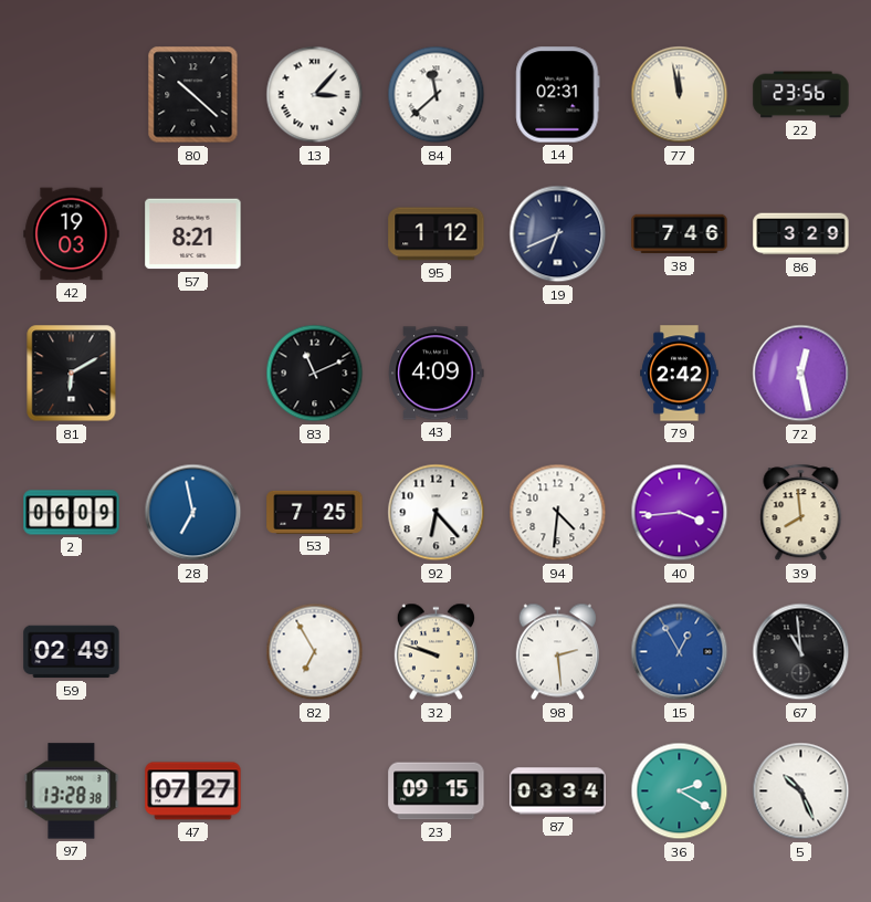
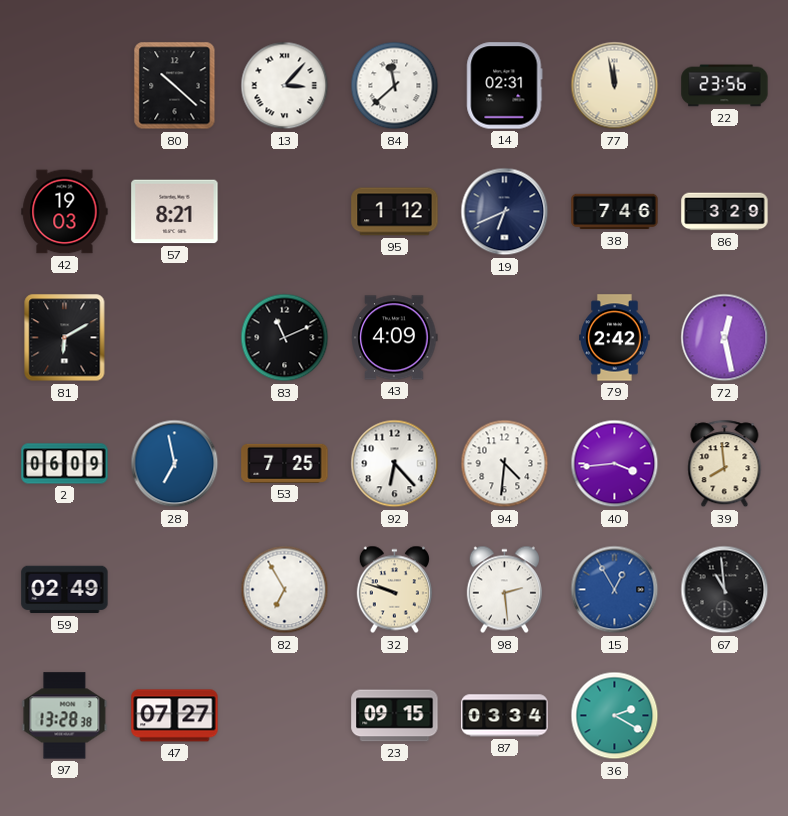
5: 10:26 -> none
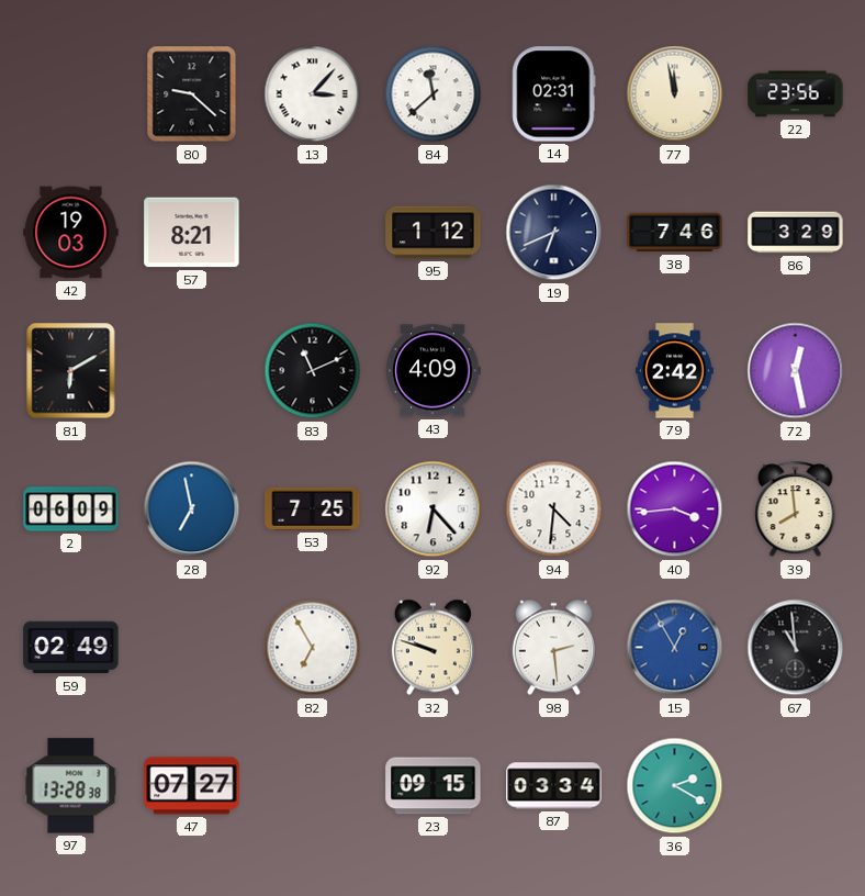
80: 10:22 -> 9:22
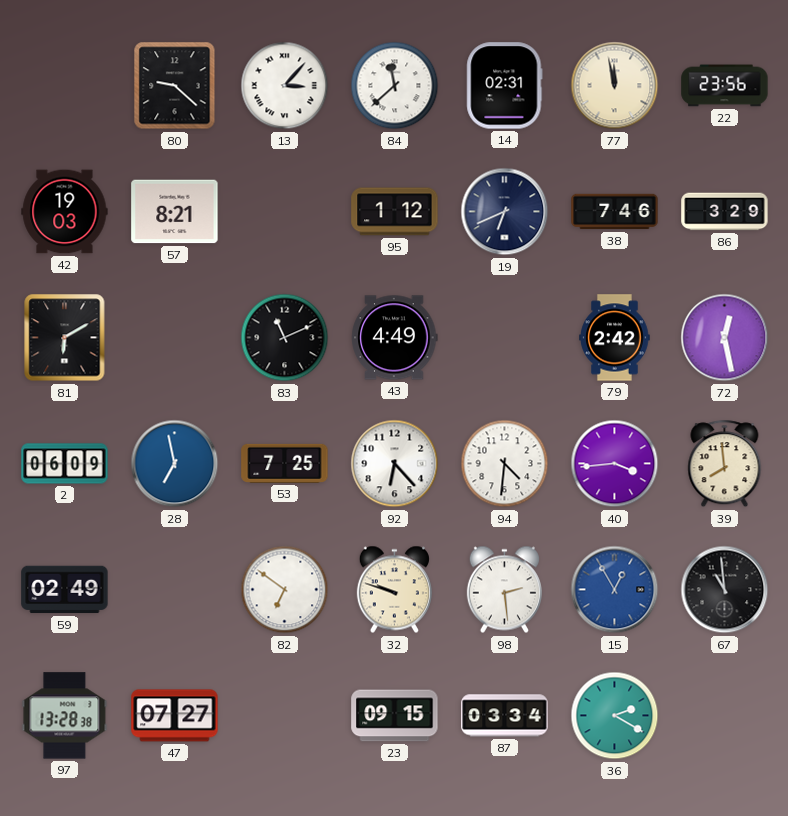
43: 4:09 -> 4:49
82: 6:55 -> 6:51
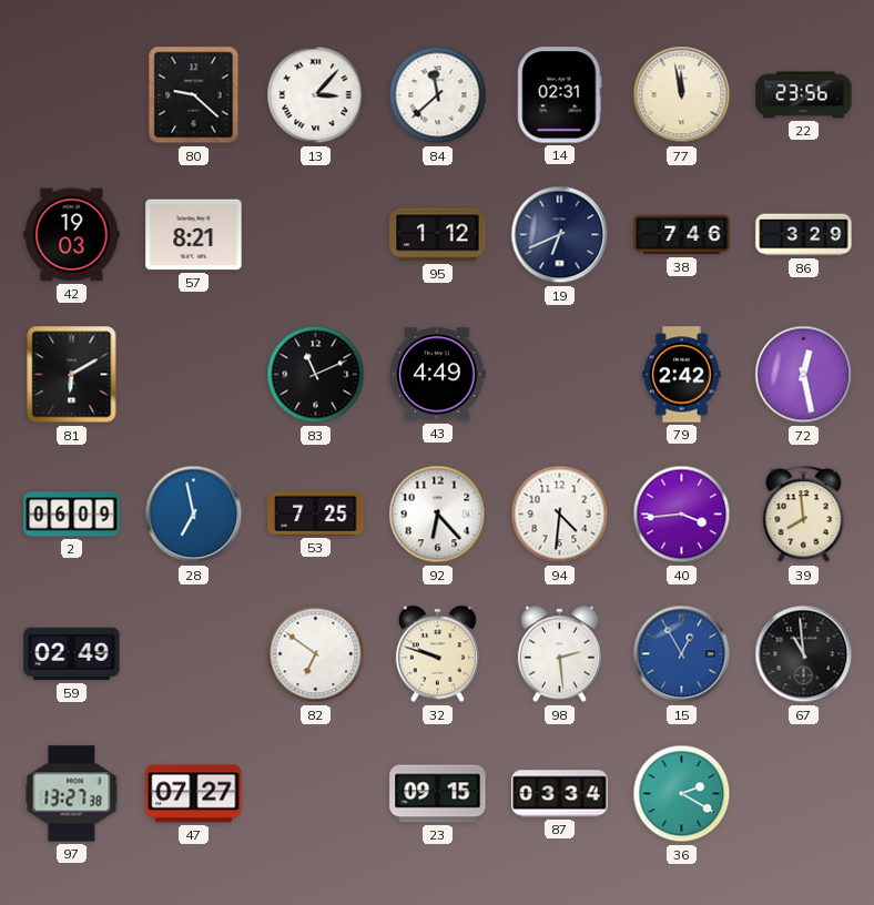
97: 13:28 -> 13:27
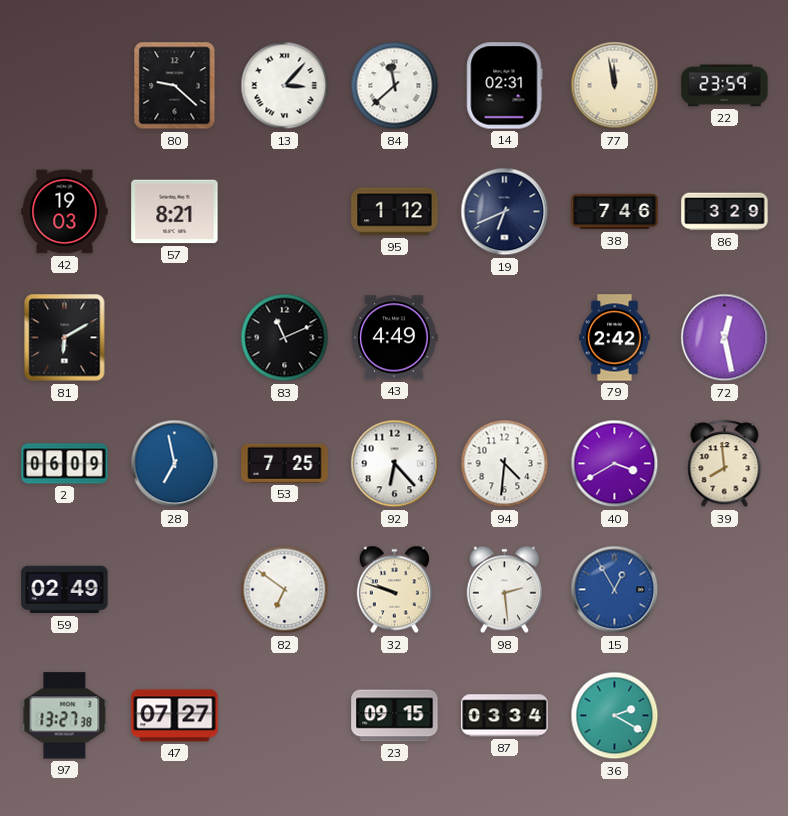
22: 23:56 -> 23:59
40: 3:44 -> 3:40
67: 10:59 -> none
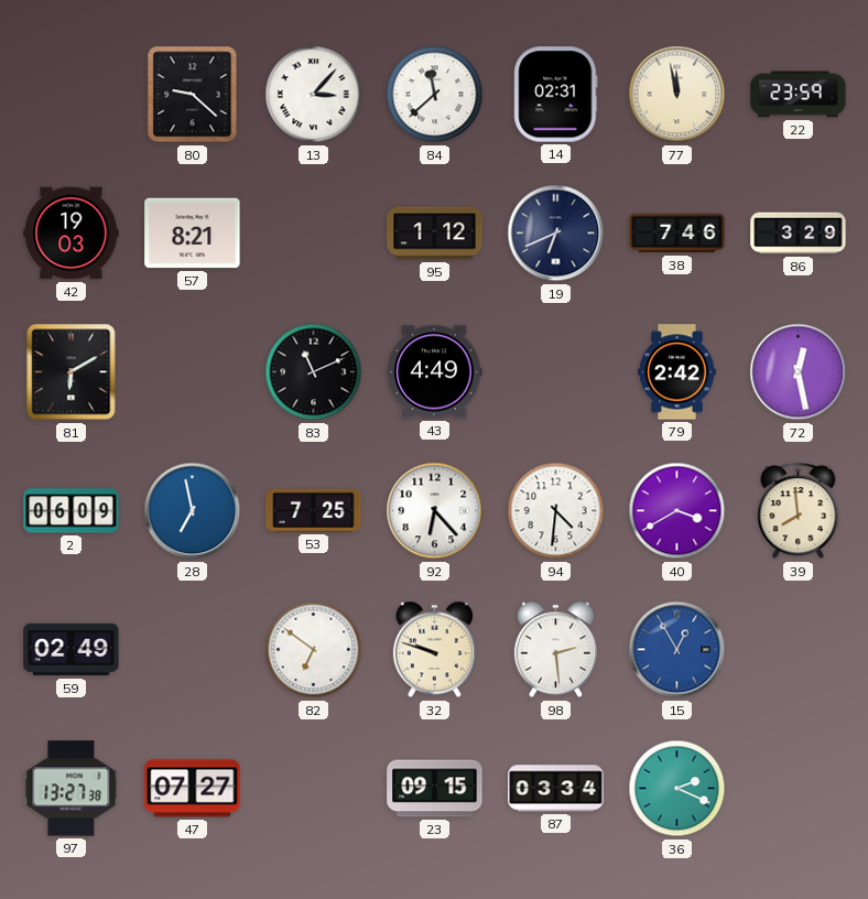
36: 2:20 -> 2:19
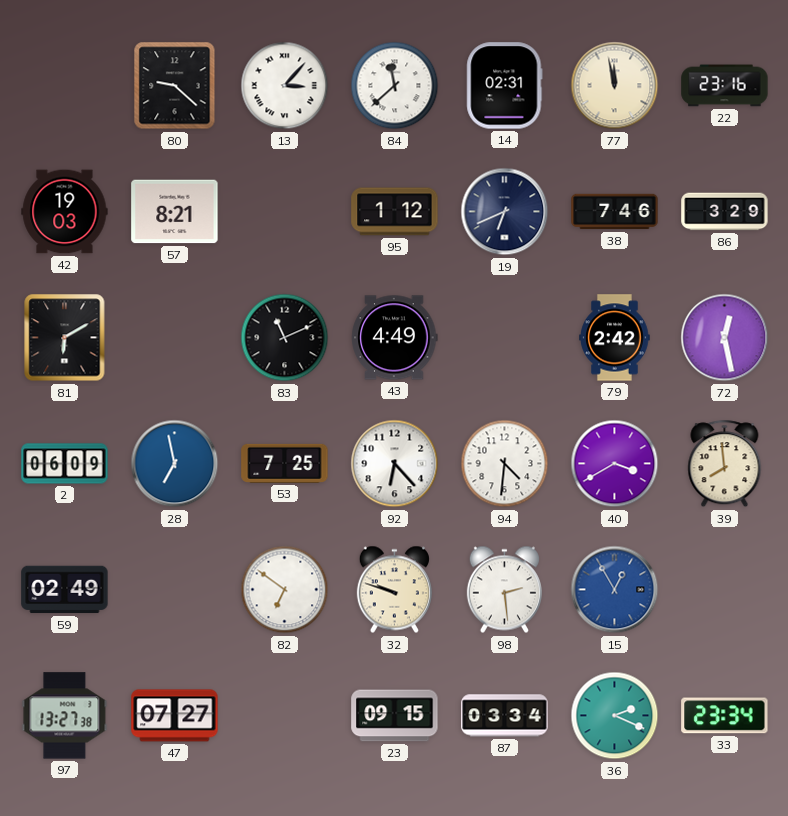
22: 23:59 -> 23:16
33: none -> 23:34
